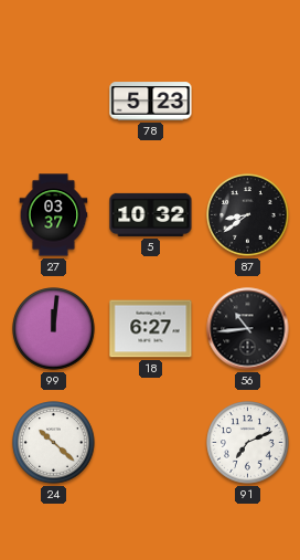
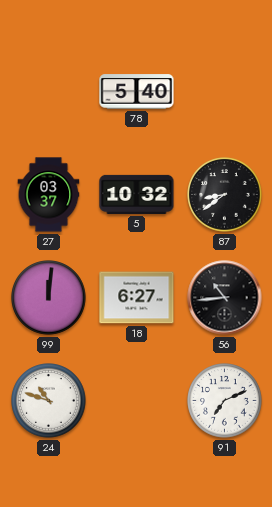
78: 5:23 -> 5:40
24: 10:22 -> 10:48
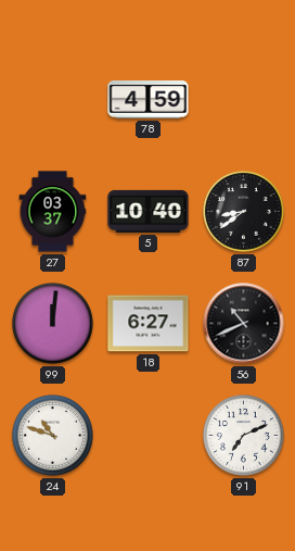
78: 5:40 -> 4:59
5: 10:32 -> 10:40
56: 10:44 -> 10:41
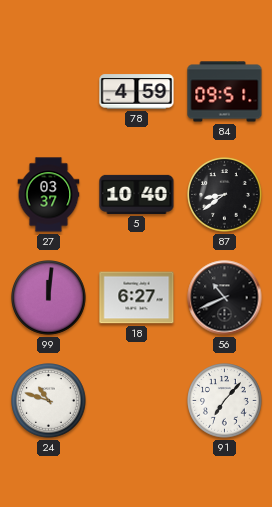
84: none -> 09:51
91: 7:11 -> 7:07
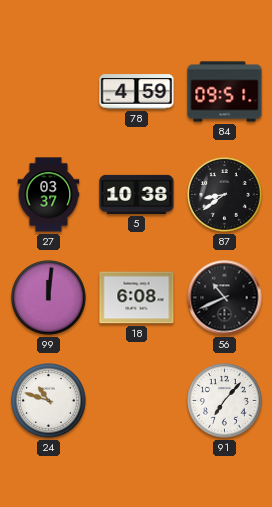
5: 10:40 -> 10:38
18: 6:27 -> 6:08
